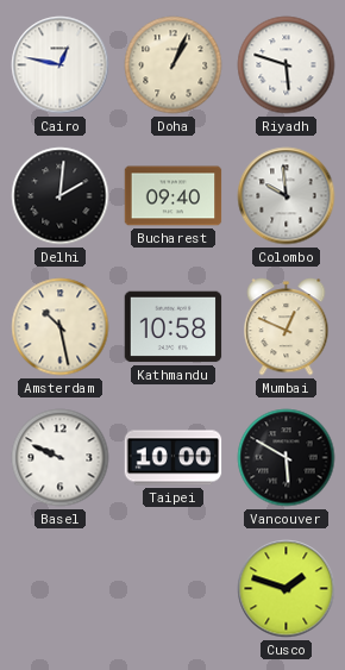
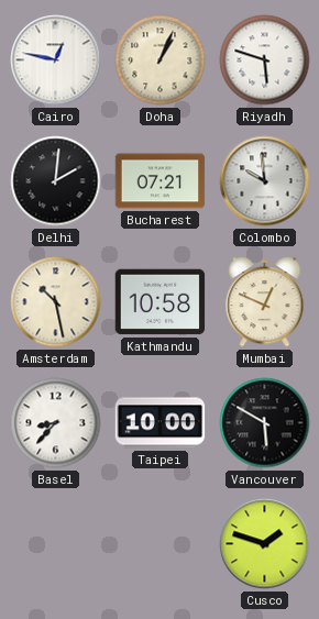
Bucharest: 09:40 -> 07:21
Basel: 9:49 -> 8:37
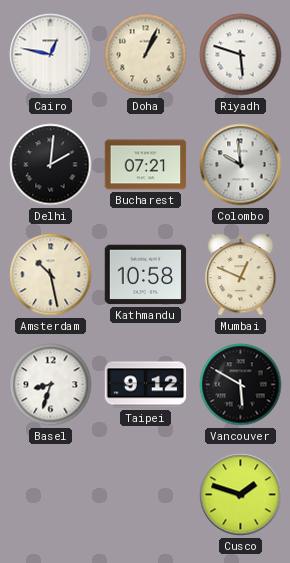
Basel: 8:37 -> 8:33
Taipei: 10:00 -> 9:12
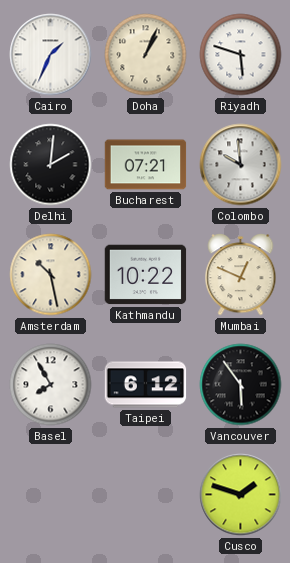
Cairo: 12:47 -> 1:34
Kathmandu: 10:58 -> 10:22
Basel: 8:33 -> 7:55
Taipei: 9:12 -> 6:12
Vancouver: 5:50 -> 5:54
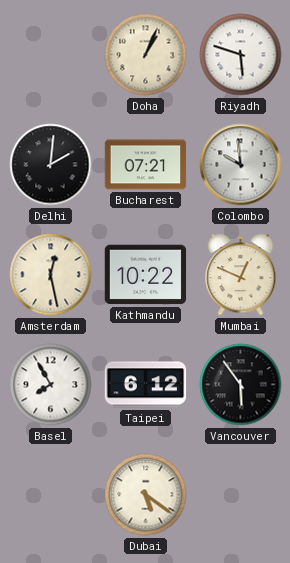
Cairo: 1:34 -> none
Amsterdam: 10:28 -> 12:28
Dubai: none -> 5:21
Cusco: 1:48 -> none
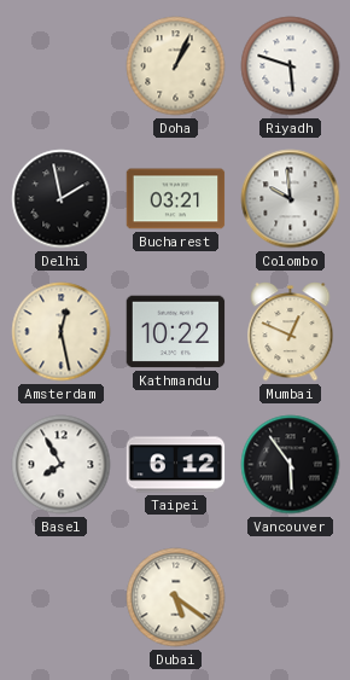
Delhi: 2:01 -> 1:58
Bucharest: 07:21 -> 03:21
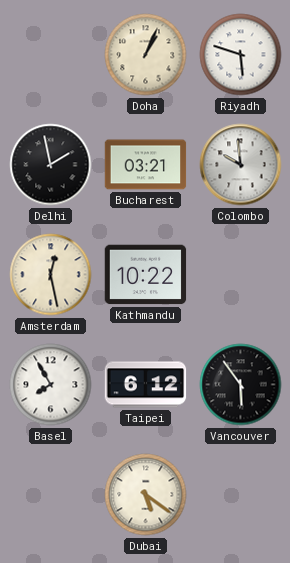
Mumbai: 12:49 -> none
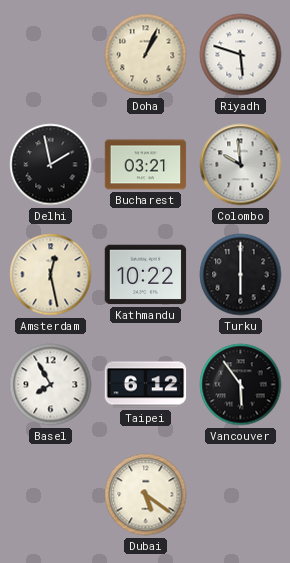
Turku: none -> 6:00
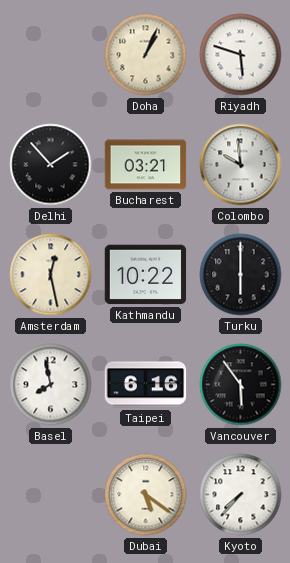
Delhi: 1:58 -> 1:53
Basel: 7:55 -> 7:58
Taipei: 6:12 -> 6:16
Kyoto: none -> 7:37
